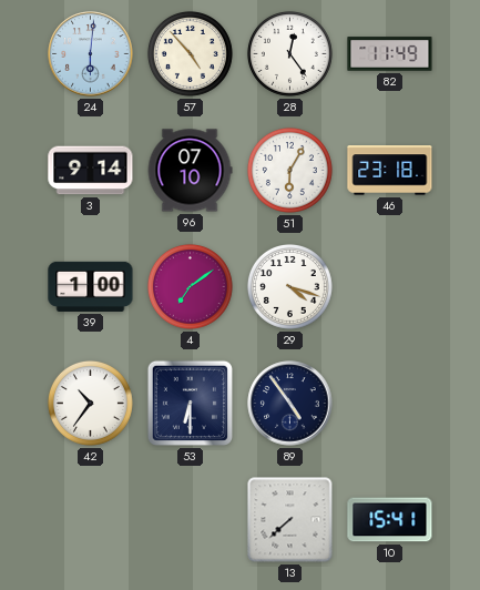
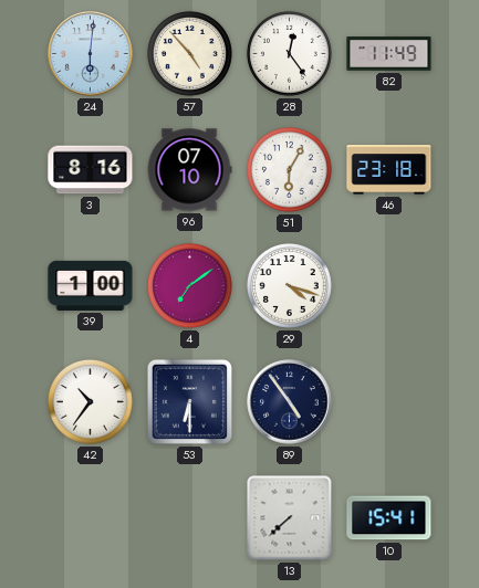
3: 9:14 -> 8:16
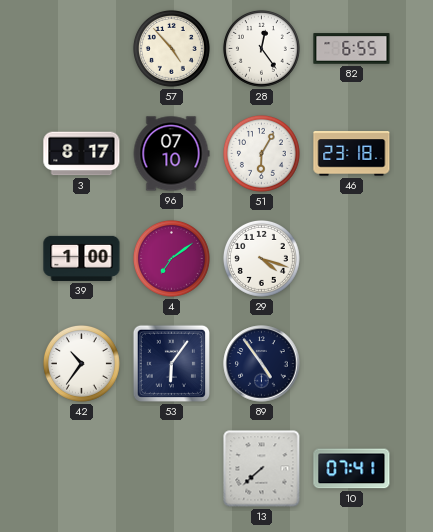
24: 6:01 -> none
82: 11:49 -> 6:55
3: 8:16 -> 8:17
53: 6:30 -> 6:06
10: 15:41 -> 07:41
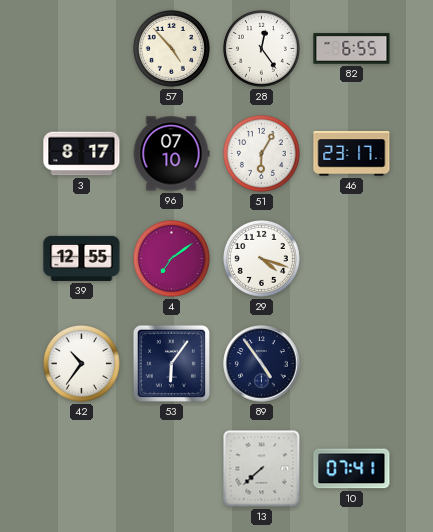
46: 23:18 -> 23:17
39: 1:00 -> 12:55
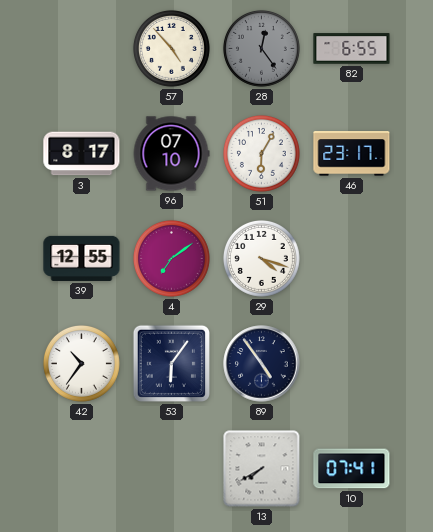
28 dial: white -> grey
13: 7:38 -> 7:40
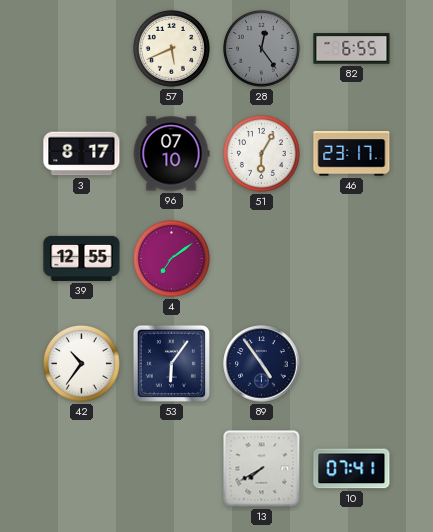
57: 4:53 -> 5:41
29: 4:18 -> none
